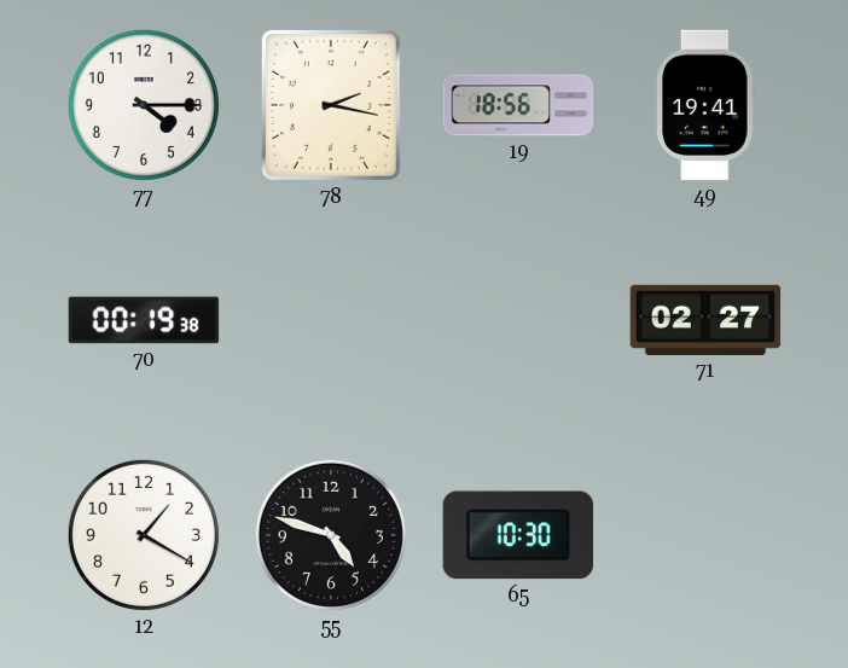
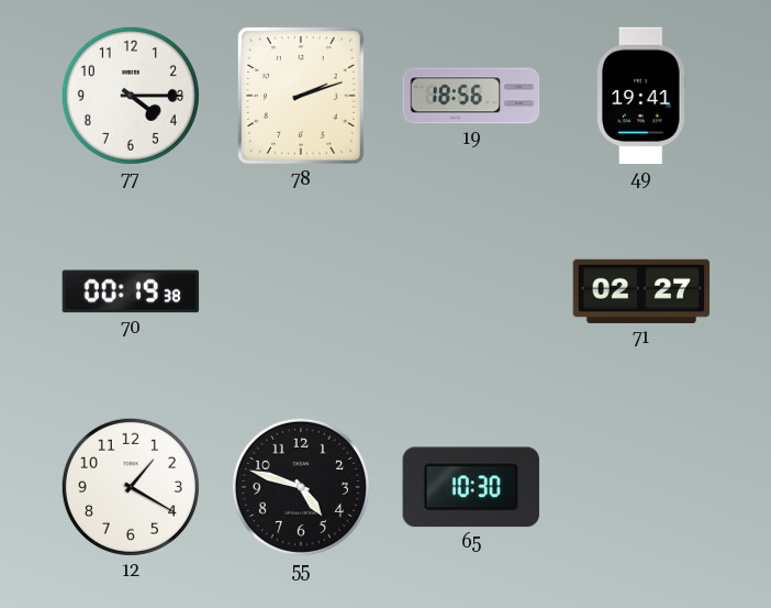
78: 2:17 -> 2:12
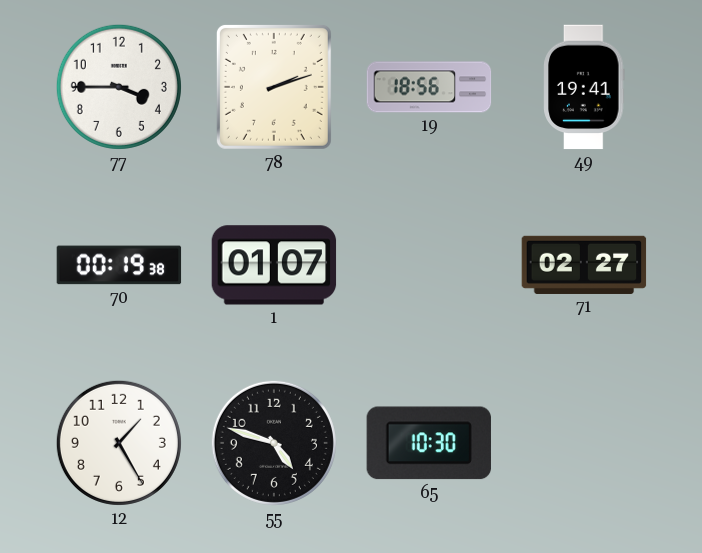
77: 4:15 -> 3:45
1: none -> 01:07
12: 1:20 -> 1:25
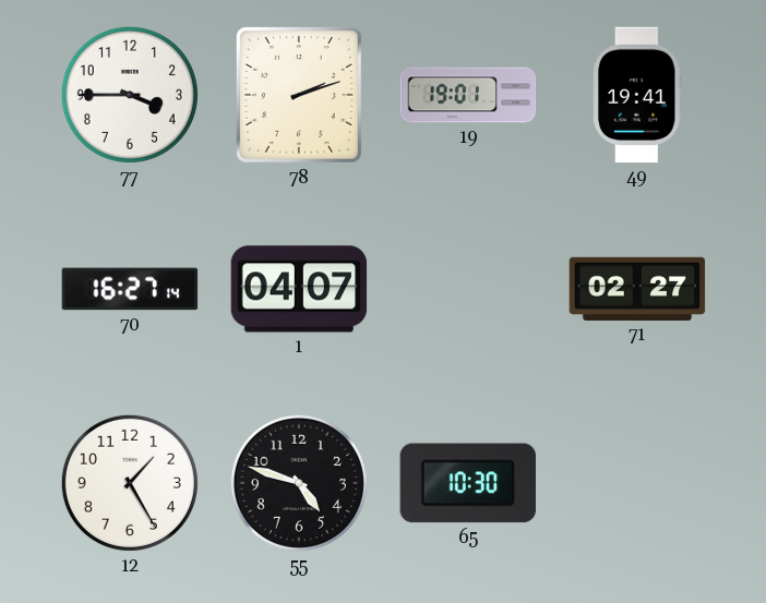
19: 18:56 -> 19:01
70: 00:19 -> 16:27
1: 01:07 -> 04:07
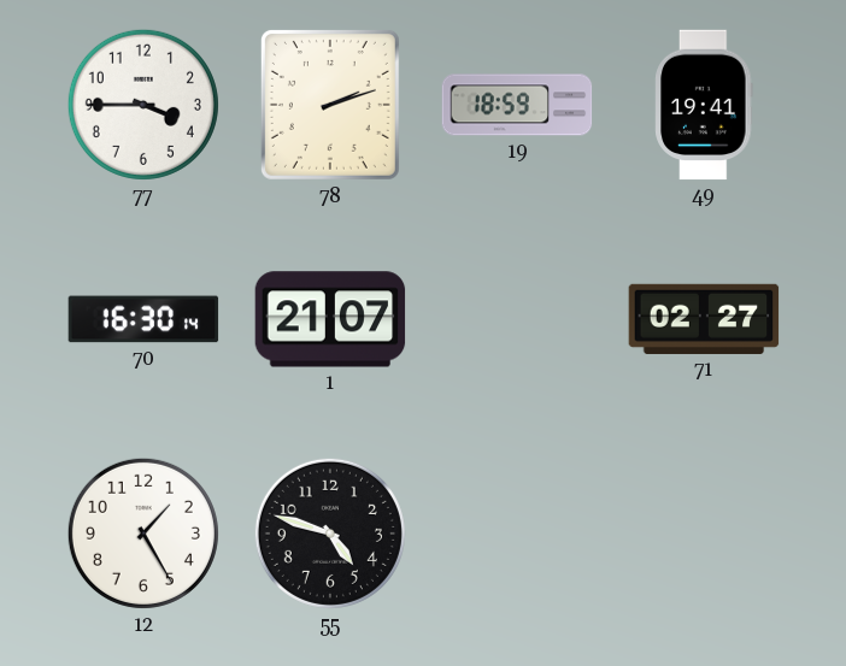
19: 19:01 -> 18:59
70: 16:27 -> 16:30
1: 04:07 -> 21:07
65: 10:30 -> none
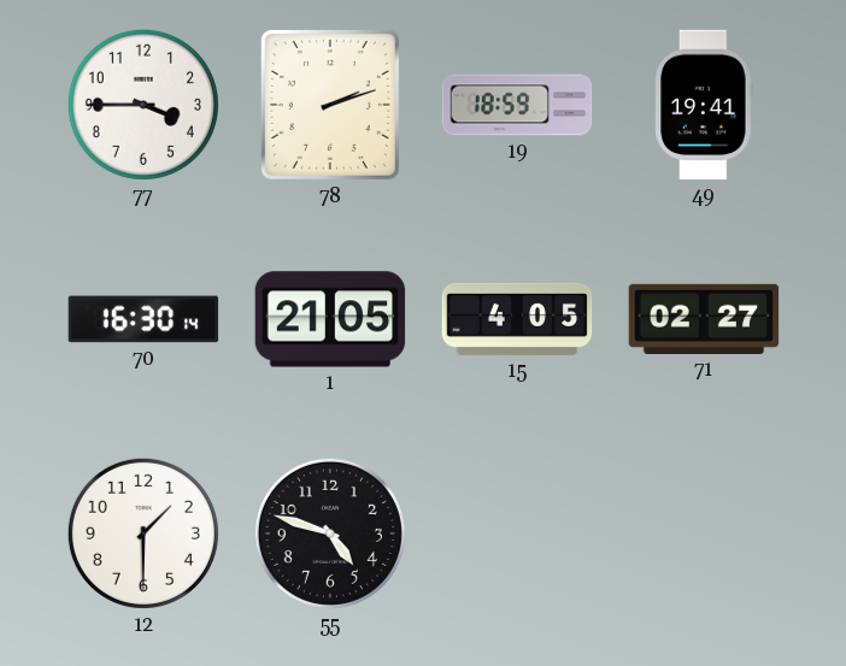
1: 21:07 -> 21:05
15: none -> 4:05
12: 1:25 -> 1:30
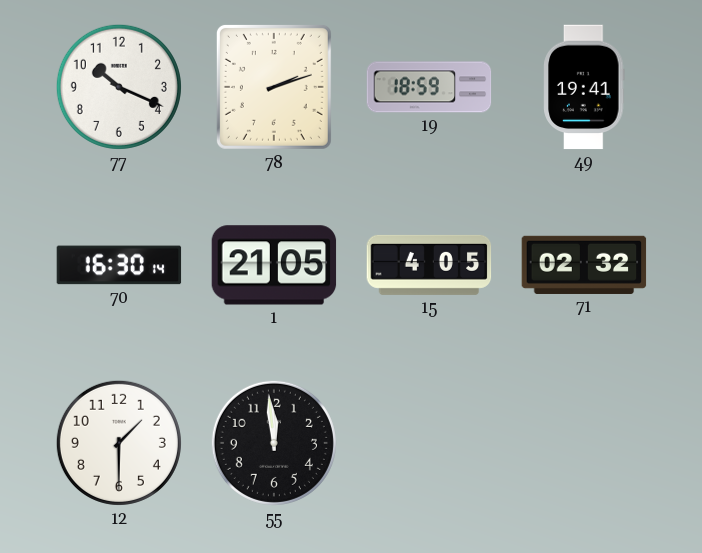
77: 3:45 -> 10:19
71: 02:27 -> 02:32
55: 4:48 -> 11:59
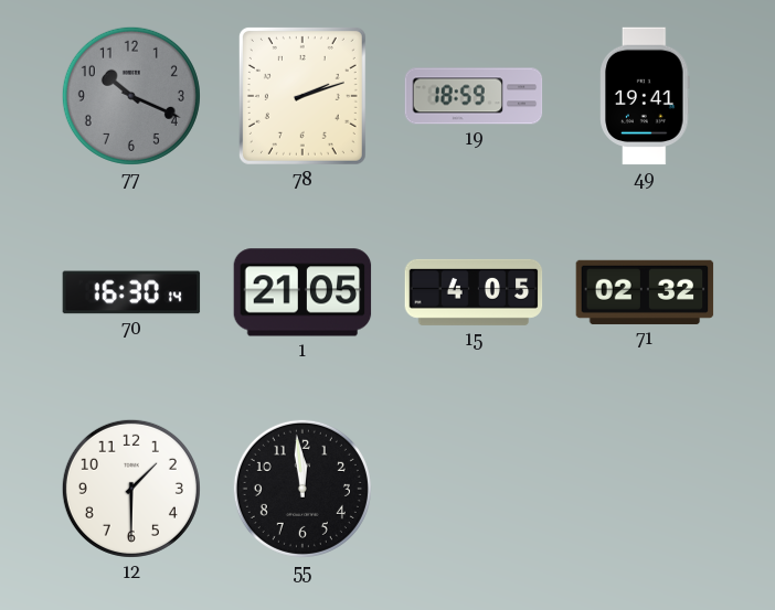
77 dial: white -> grey
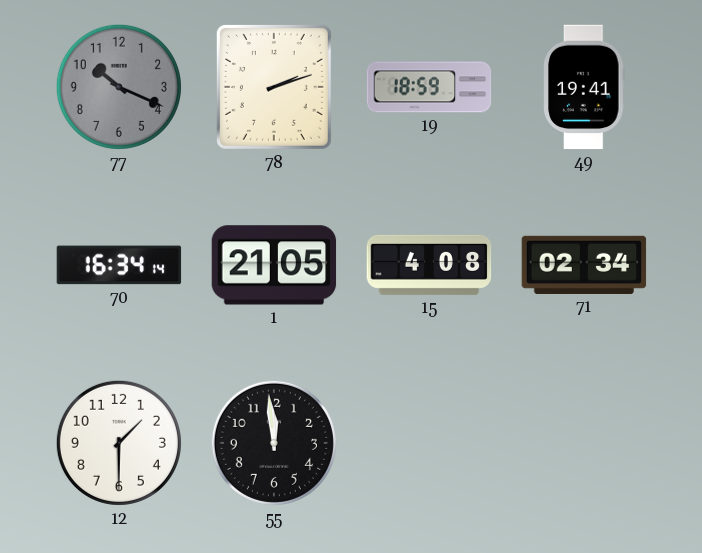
70: 16:30 -> 16:34
15: 4:05 -> 4:08
71: 02:32 -> 02:34
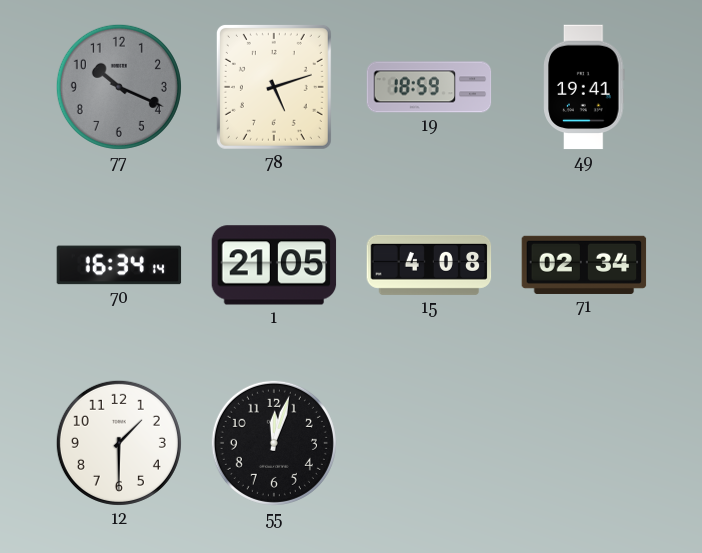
78: 2:12 -> 5:12
55: 11:59 -> 12:03
